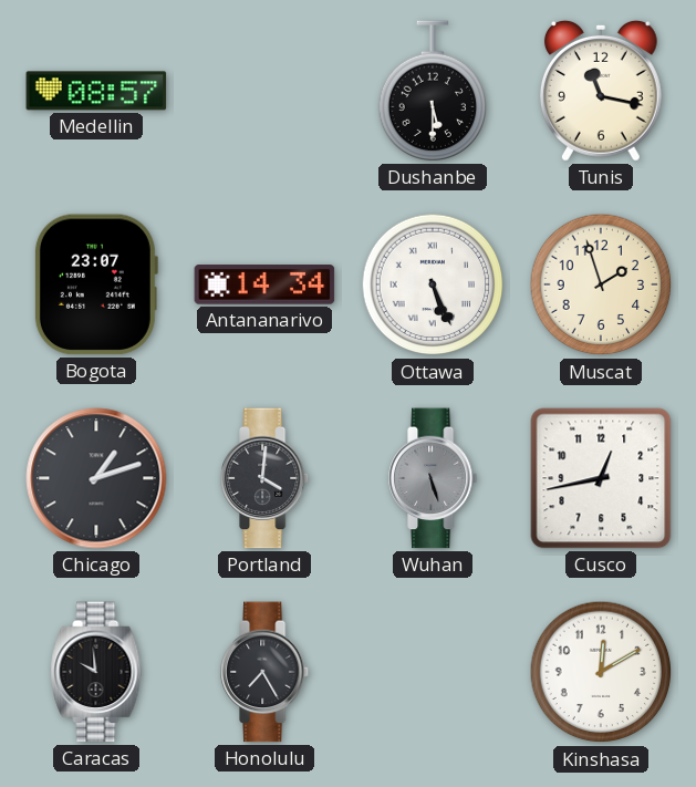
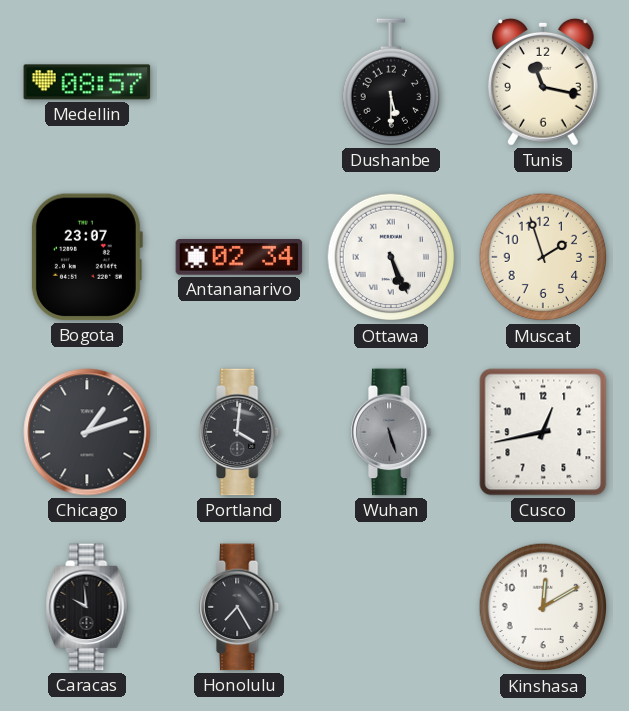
Antananarivo: 14:34 -> 02:34
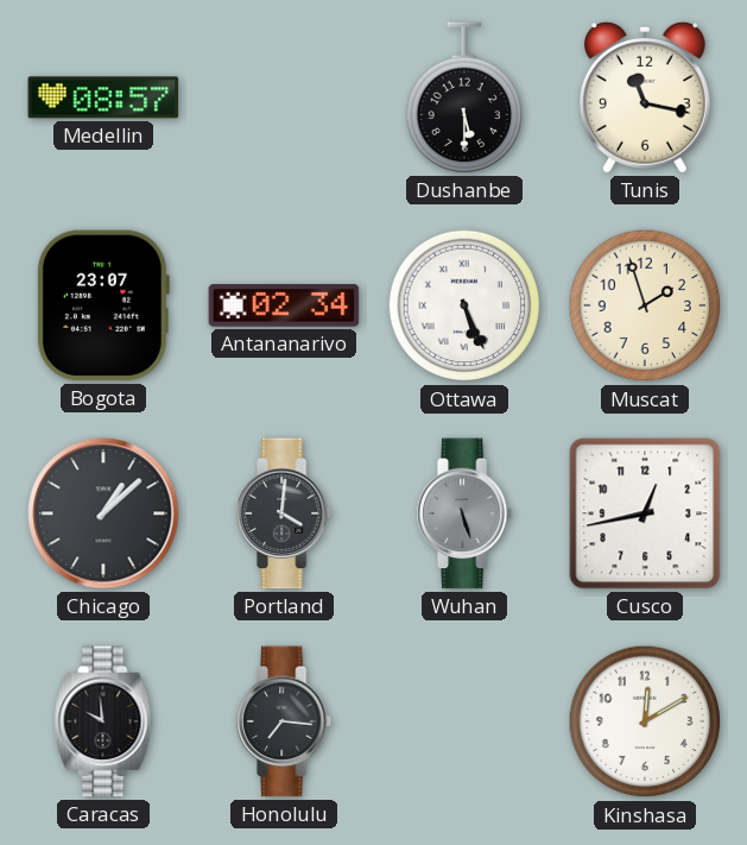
Chicago: 1:12 -> 1:08
Honolulu: 7:25 -> 7:16
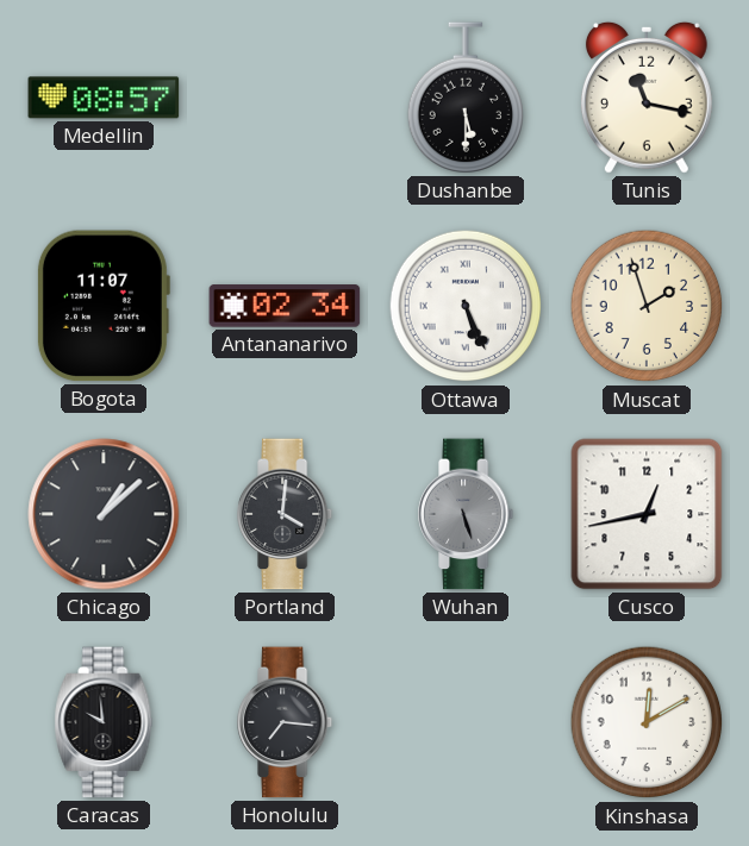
Bogota: 23:07 -> 11:07
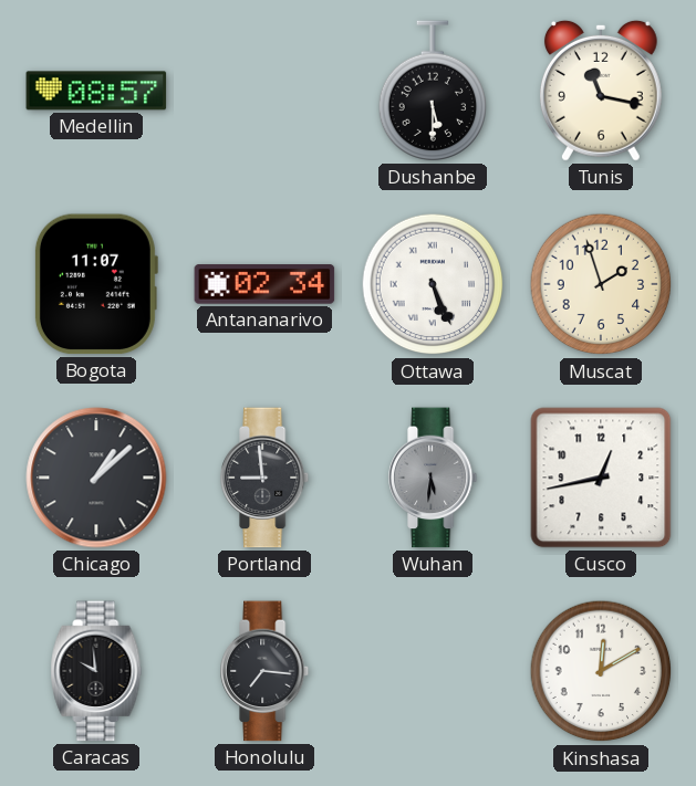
Portland: 4:01 -> 8:59
Wuhan: 5:27 -> 5:31
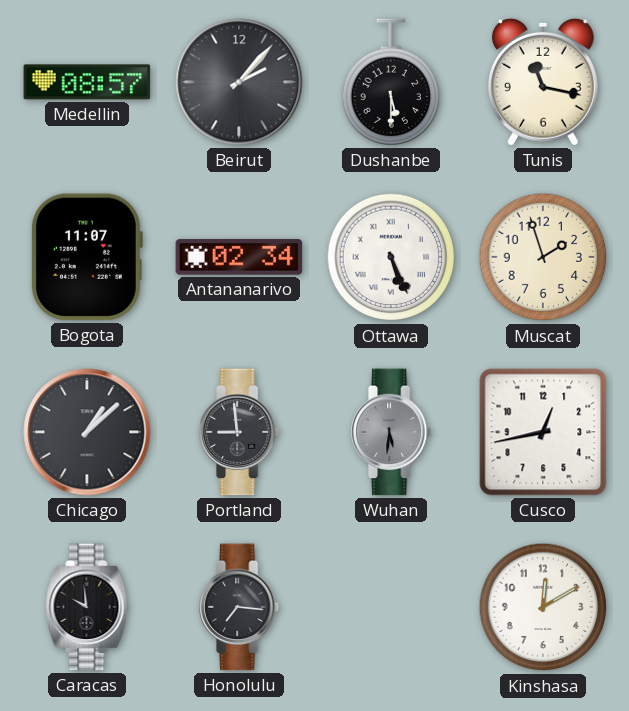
Beirut: none -> 2:07
